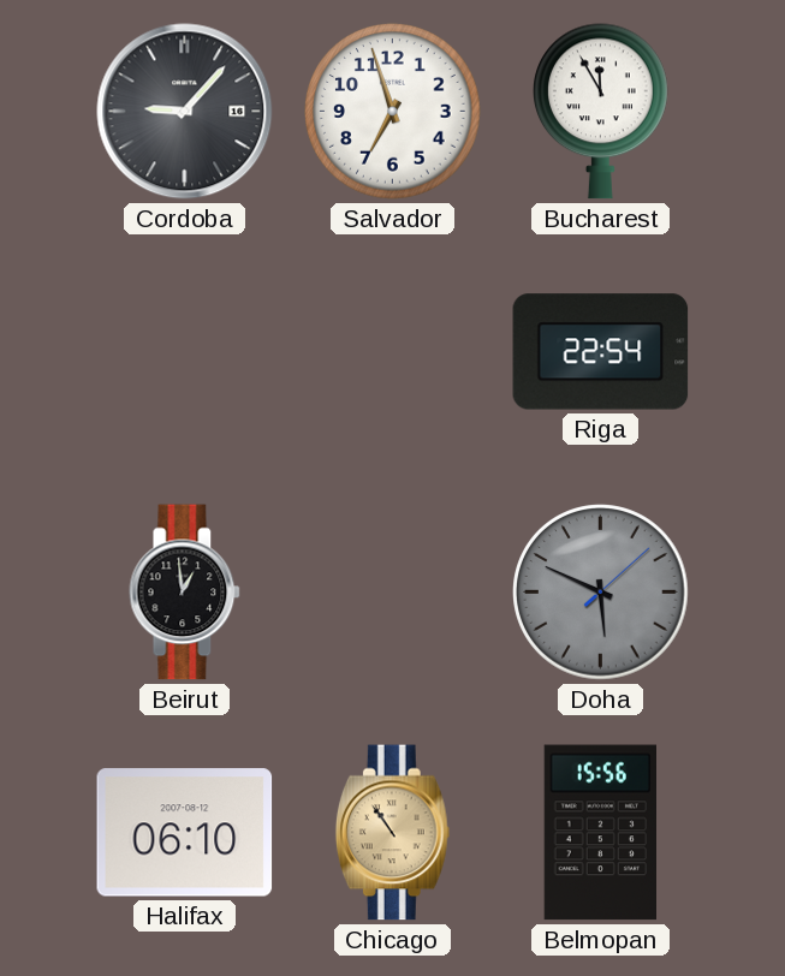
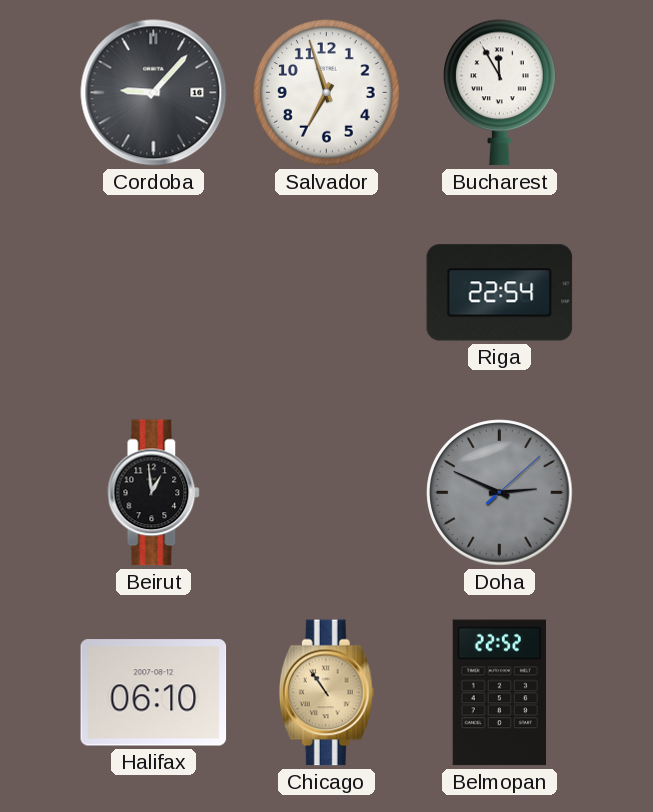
Doha: 5:49 -> 2:49
Belmopan: 15:56 -> 22:52
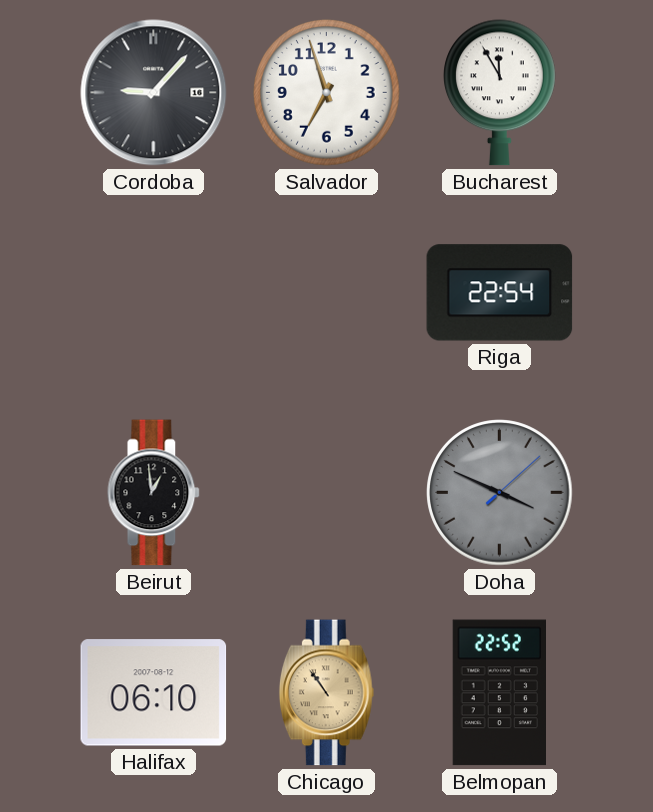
Doha: 2:49 -> 3:49
